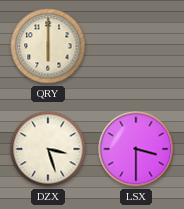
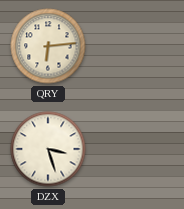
QRY: 6:00 -> 6:14
LSX: 3:30 -> none
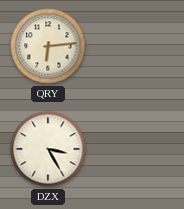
DZX: 3:27 -> 3:25
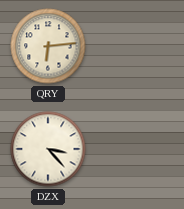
DZX: 3:25 -> 3:23
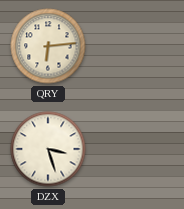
DZX: 3:23 -> 3:27
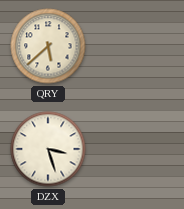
QRY: 6:14 -> 5:38
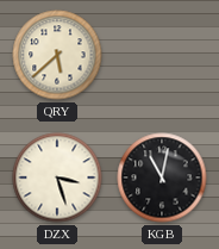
KGB: none -> 11:02
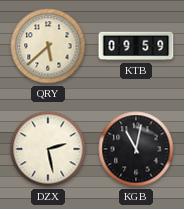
KTB: none -> 09:59
DZX: 3:27 -> 2:28
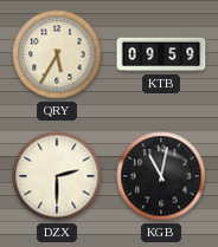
QRY: 5:38 -> 5:35
DZX: 2:28 -> 2:30
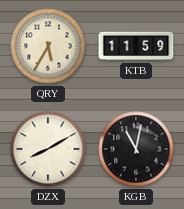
KTB: 09:59 -> 11:59
DZX: 2:30 -> 8:10
